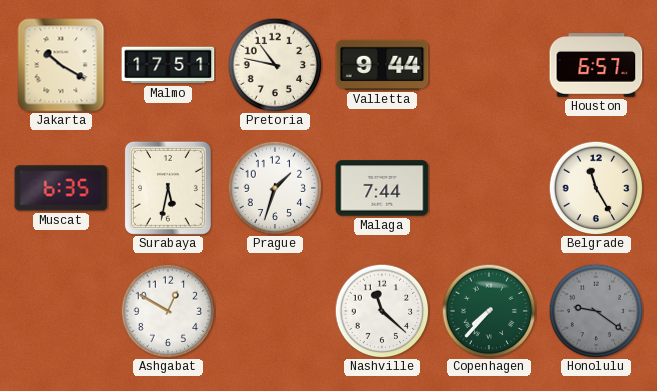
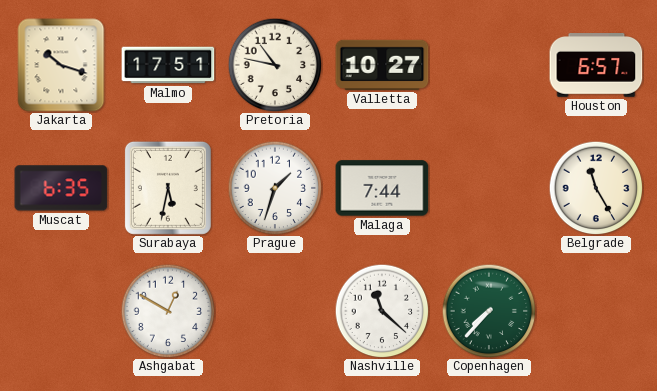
Jakarta: 10:20 -> 10:18
Valletta: 9:44 -> 10:27
Honolulu: 9:21 -> none
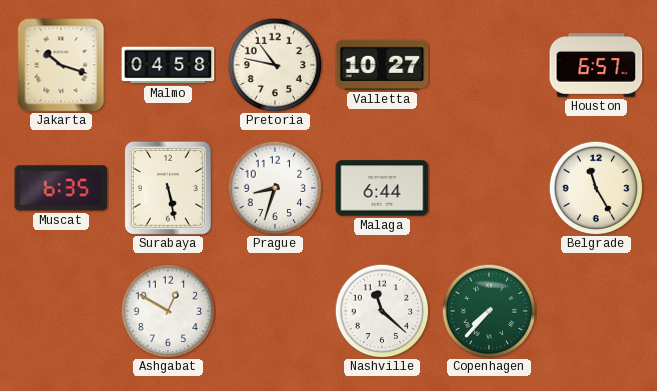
Malmo: 17:51 -> 04:58
Surabaya: 5:32 -> 5:28
Prague: 1:33 -> 8:33
Malaga: 7:44 -> 6:44
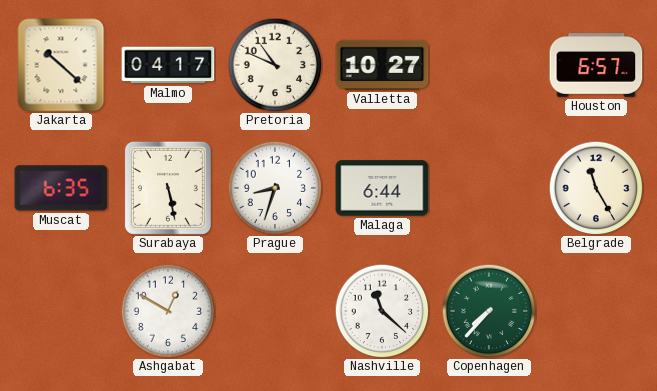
Jakarta: 10:18 -> 10:22
Malmo: 04:58 -> 04:17
Pretoria: 10:47 -> 10:49
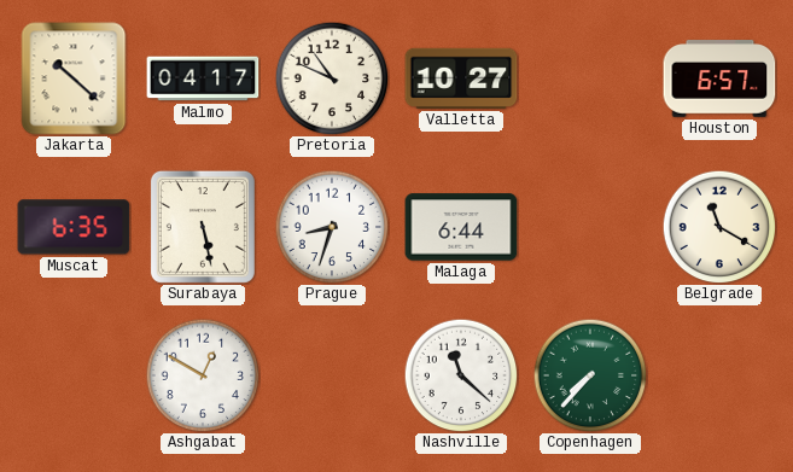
Belgrade: 11:25 -> 11:20
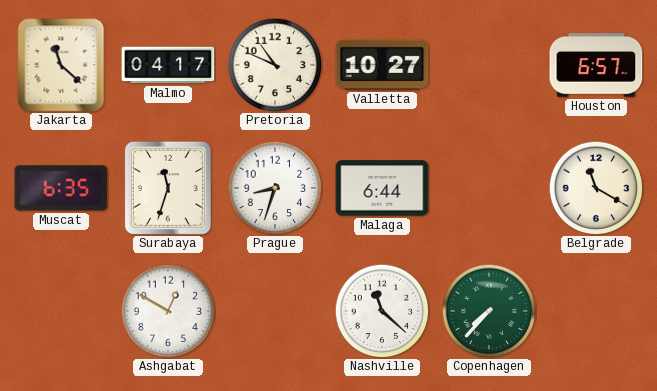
Jakarta: 10:22 -> 11:22
Surabaya: 5:28 -> 11:33
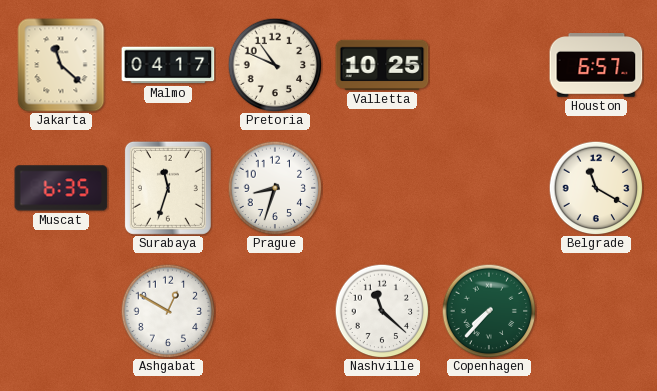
Valletta: 10:27 -> 10:25
Malaga: 6:44 -> none
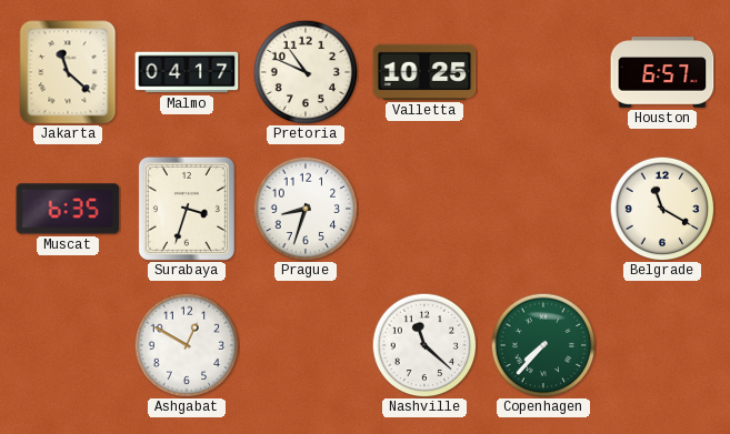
Surabaya: 11:33 -> 3:33
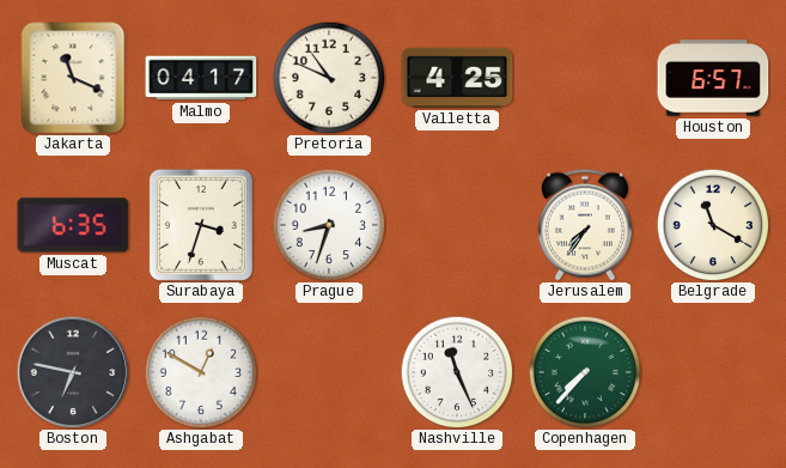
Jakarta: 11:22 -> 11:19
Valletta: 10:25 -> 4:25
Jerusalem: none -> 7:36
Boston: none -> 6:47
Nashville: 11:22 -> 11:26
